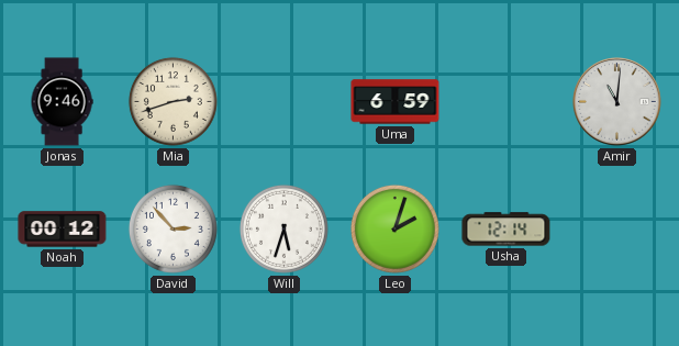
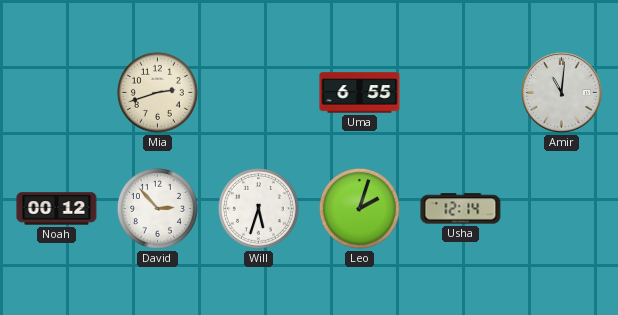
Jonas: 9:46 -> none
Uma: 6:59 -> 6:55
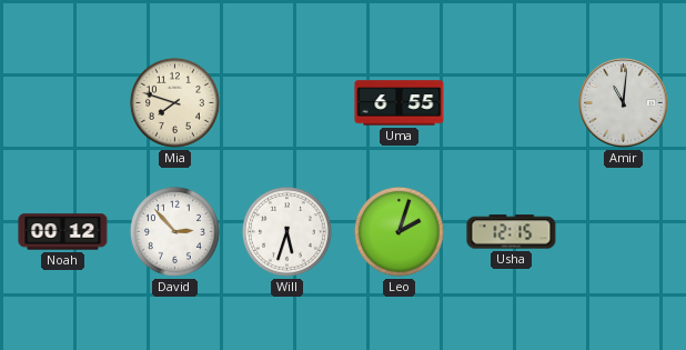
Mia: 2:42 -> 7:48
Usha: 12:14 -> 12:15
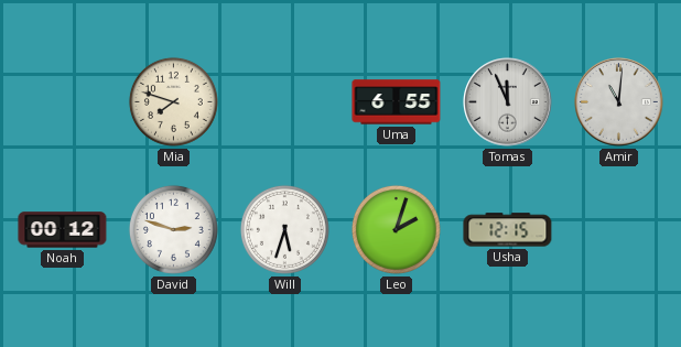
Tomas: none -> 11:56
David: 2:53 -> 2:48
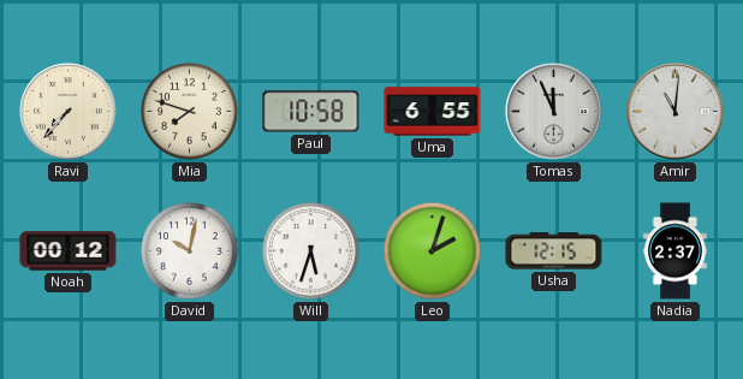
Ravi: none -> 7:37
Paul: none -> 10:58
David: 2:48 -> 10:02
Nadia: none -> 2:37
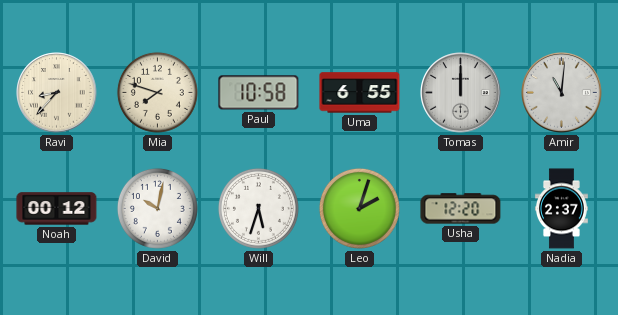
Ravi: 7:37 -> 8:37
Tomas: 11:56 -> 12:00
Usha: 12:15 -> 12:20
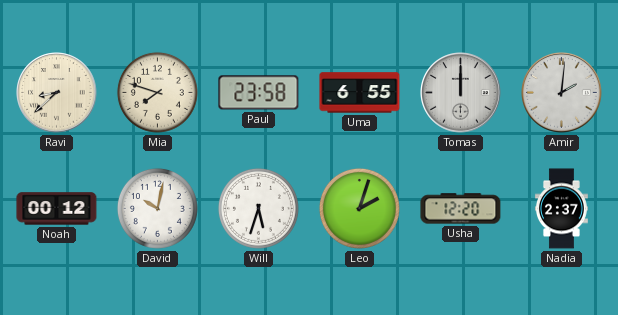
Ravi: 8:37 -> 8:38
Paul: 10:58 -> 23:58
Amir: 11:01 -> 2:01
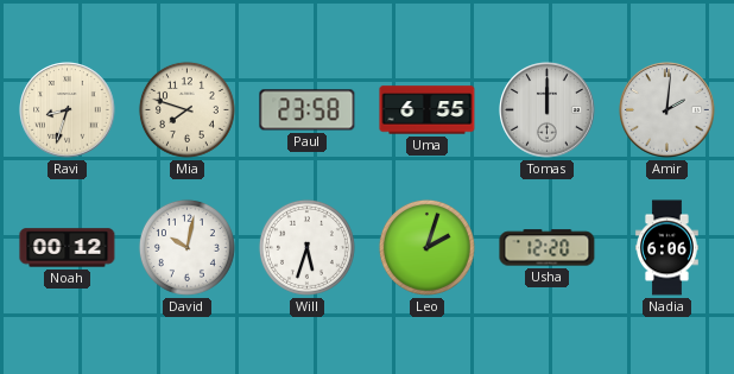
Ravi: 8:38 -> 8:33
Nadia: 2:37 -> 6:06
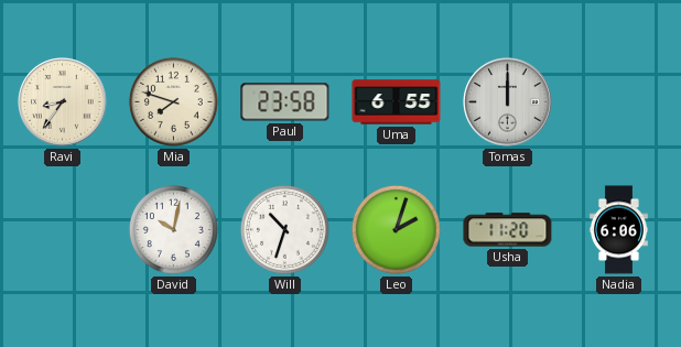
Ravi: 8:33 -> 8:36
Amir: 2:01 -> none
Noah: 00:12 -> none
Will: 5:33 -> 10:33
Usha: 12:20 -> 11:20
